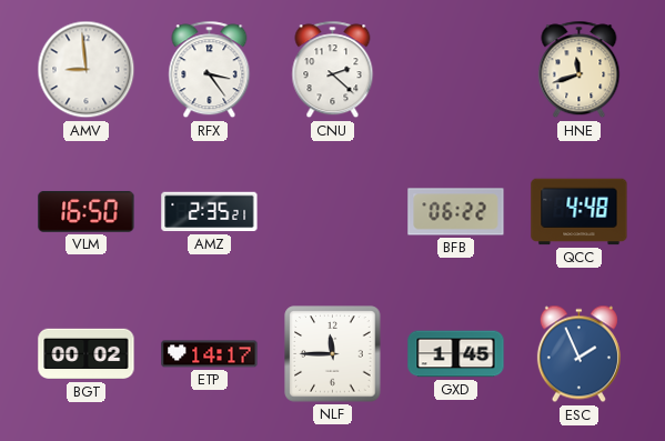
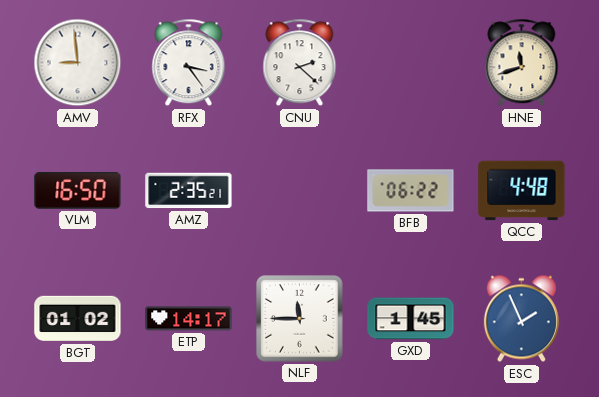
BGT: 00:02 -> 01:02
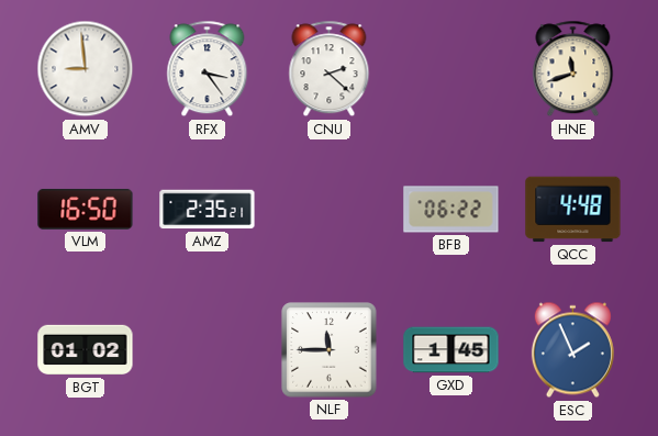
ETP: 14:17 -> none
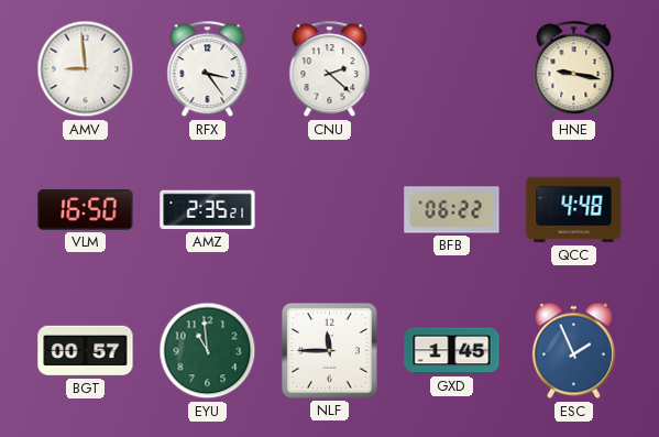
HNE: 11:42 -> 9:17
BGT: 01:02 -> 00:57
EYU: none -> 10:59
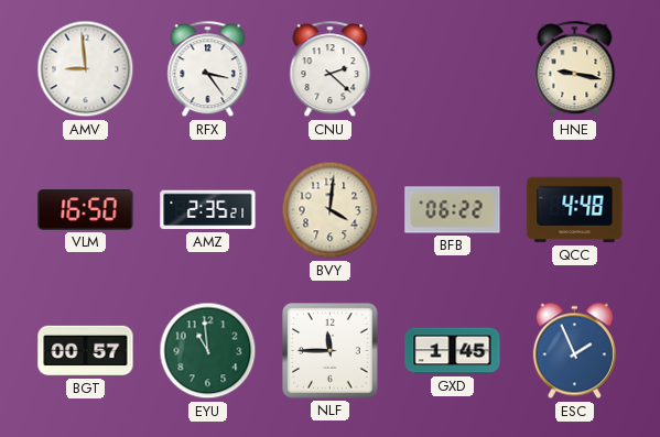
BVY: none -> 4:01
